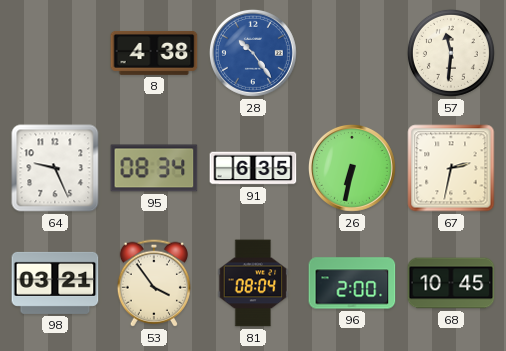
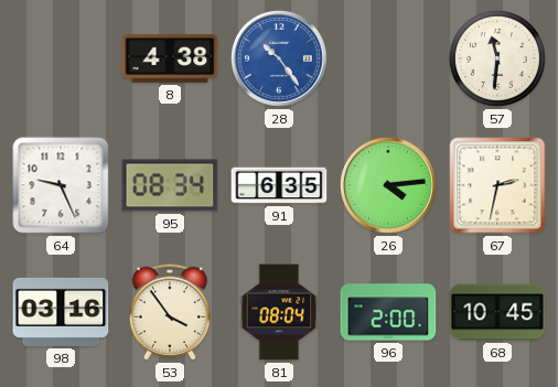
26: 6:32 -> 4:14
98: 03:21 -> 03:16
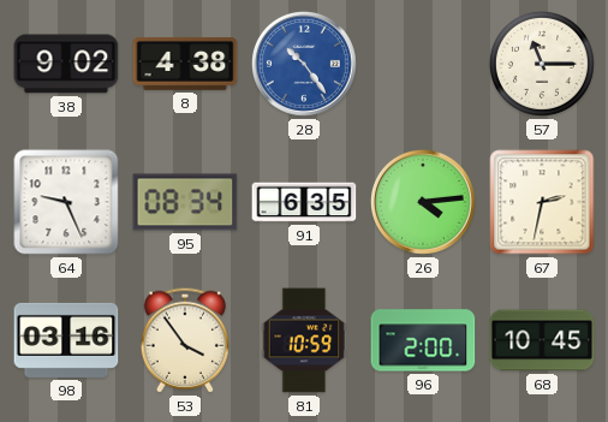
38: none -> 9:02
57: 11:31 -> 11:15
81: 08:04 -> 10:59
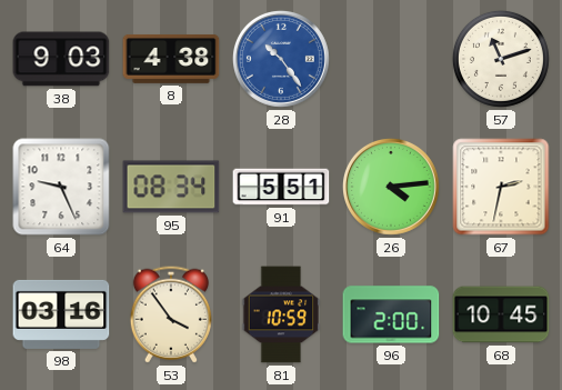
38: 9:02 -> 9:03
57: 11:15 -> 11:12
91: 6:35 -> 5:51
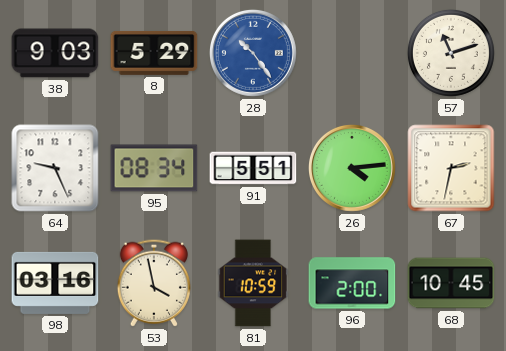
8: 4:38 -> 5:29
53: 3:54 -> 3:58
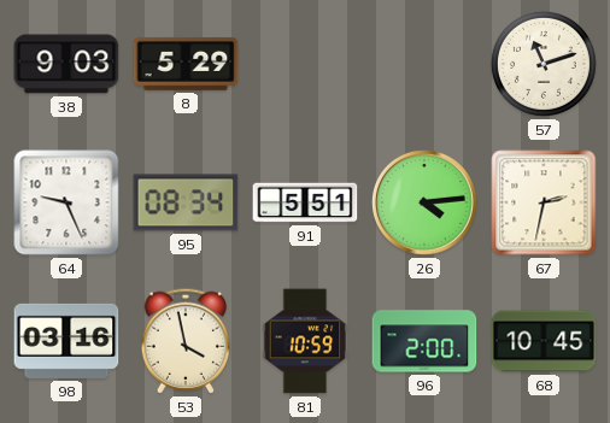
28: 10:24 -> none
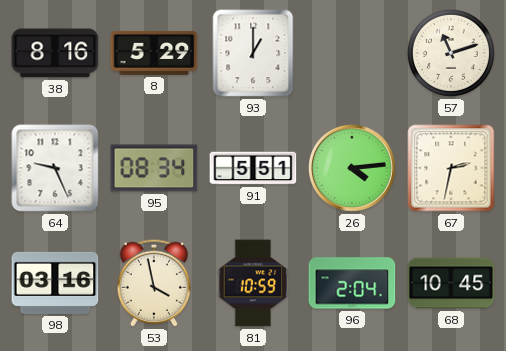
38: 9:03 -> 8:16
93: none -> 1:00
96: 2:00 -> 2:04
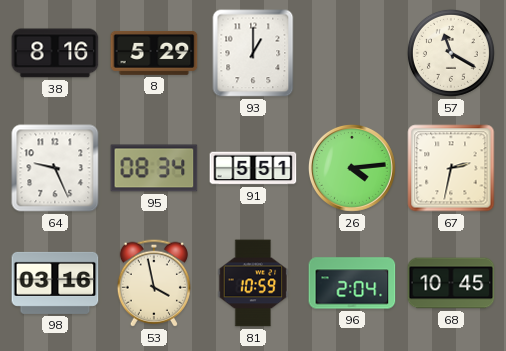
57: 11:12 -> 11:20
